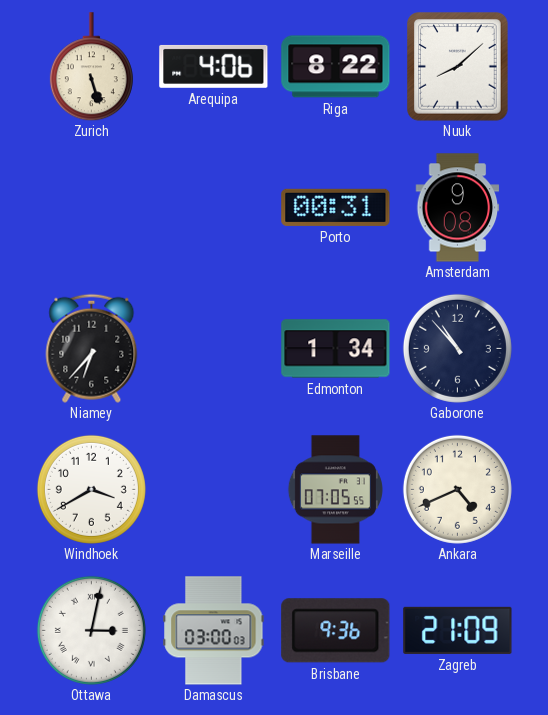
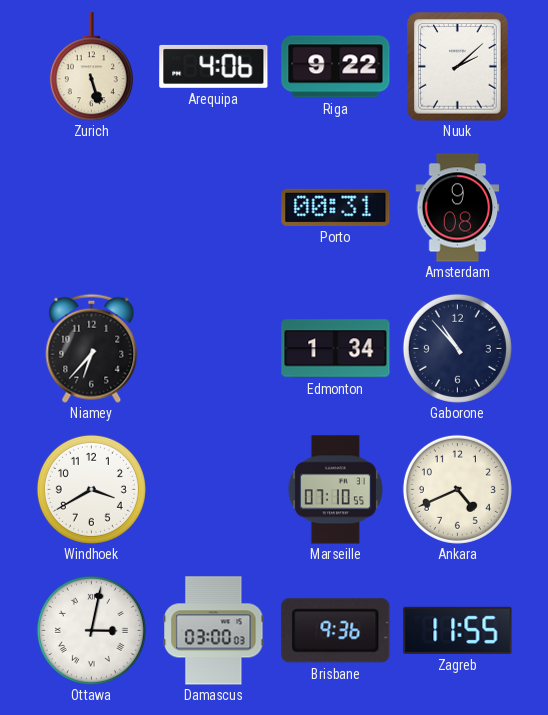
Riga: 8:22 -> 9:22
Nuuk: 8:08 -> 2:08
Marseille: 07:05 -> 07:10
Zagreb: 21:09 -> 11:55
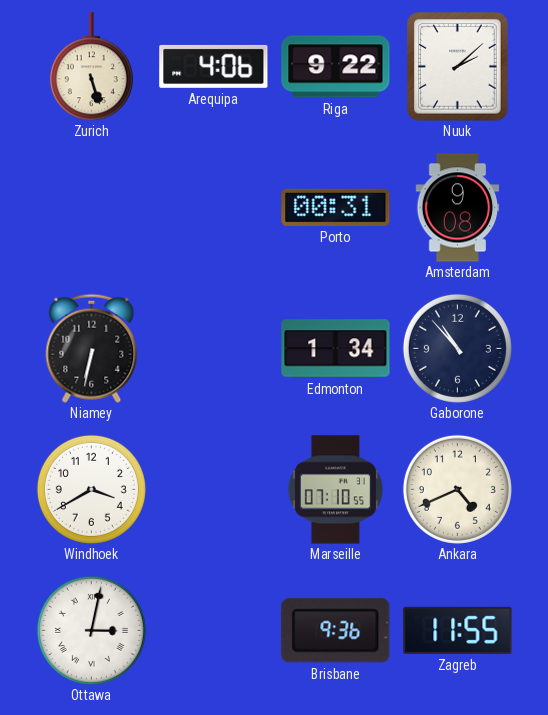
Niamey: 6:37 -> 6:32
Damascus: 03:00 -> none
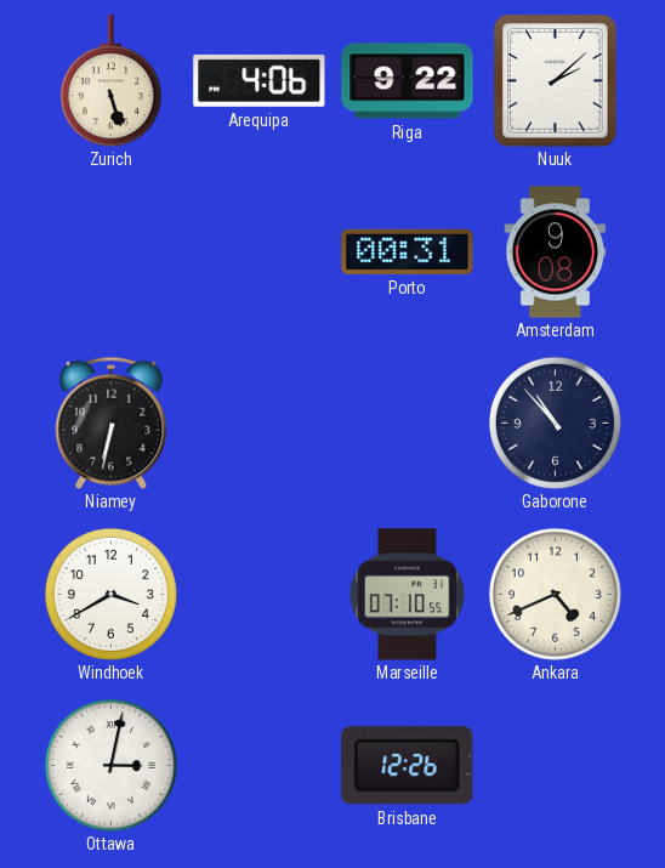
Edmonton: 1:34 -> none
Brisbane: 9:36 -> 12:26
Zagreb: 11:55 -> none
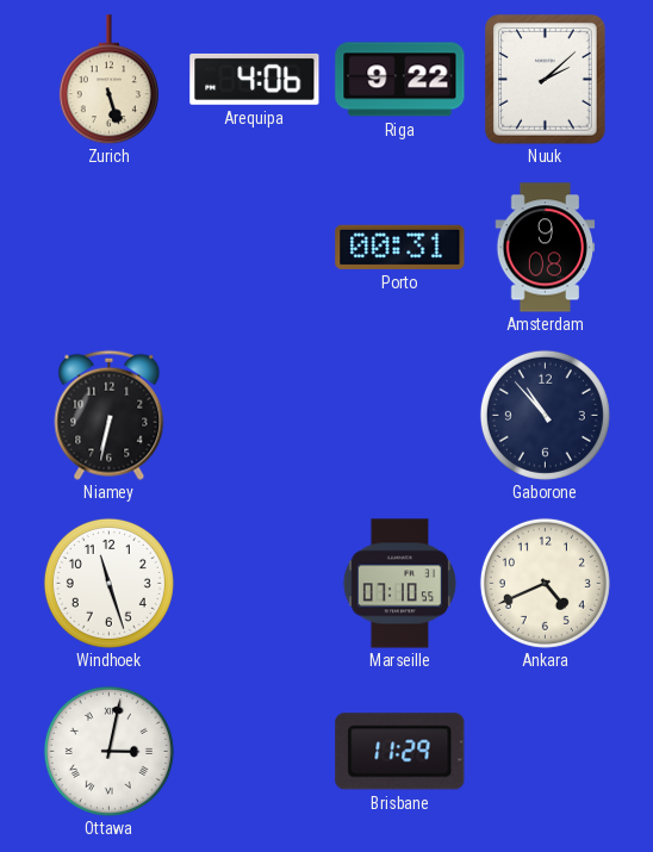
Windhoek: 3:40 -> 11:27
Brisbane: 12:26 -> 11:29
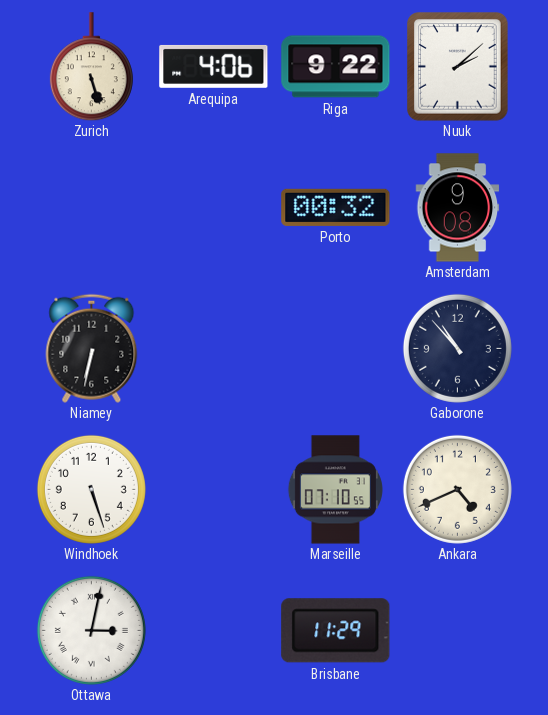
Porto: 00:31 -> 00:32
Windhoek: 11:27 -> 5:27
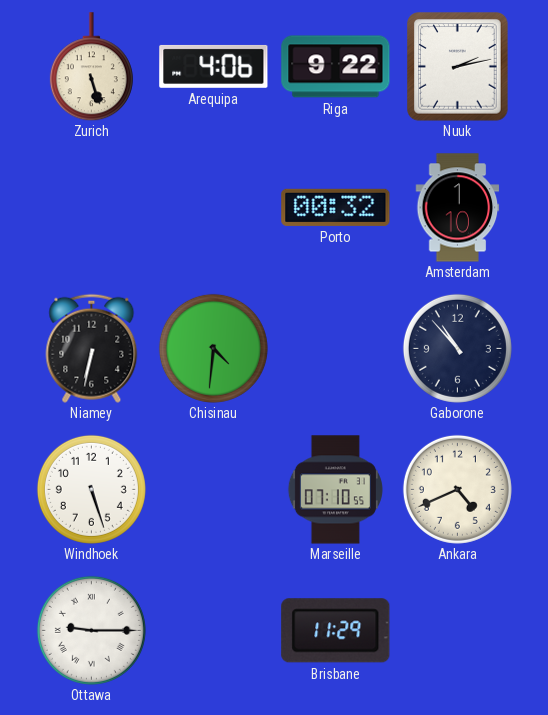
Nuuk: 2:08 -> 2:13
Amsterdam: 9:08 -> 1:10
Chisinau: none -> 4:31
Ottawa: 3:02 -> 9:15
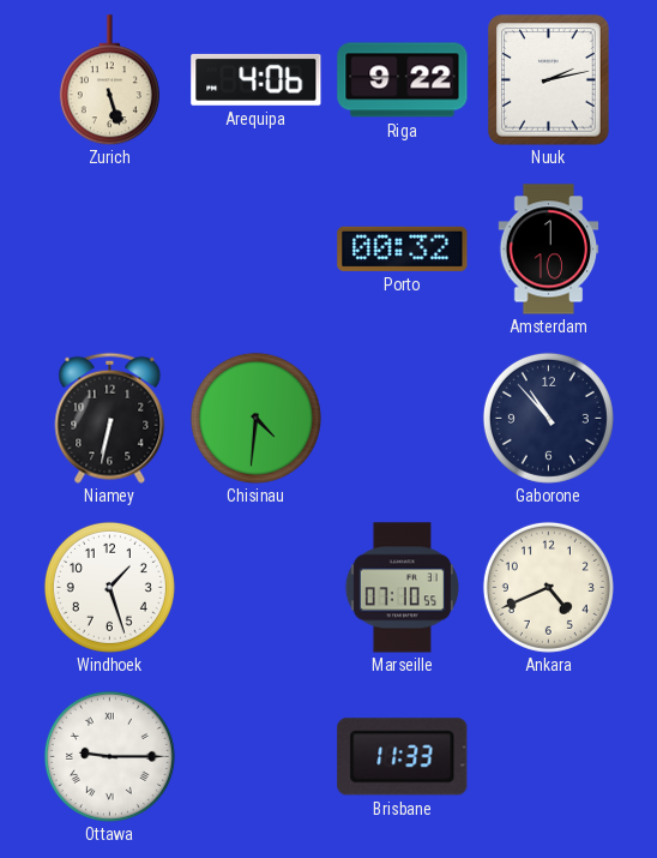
Windhoek: 5:27 -> 1:27
Brisbane: 11:29 -> 11:33
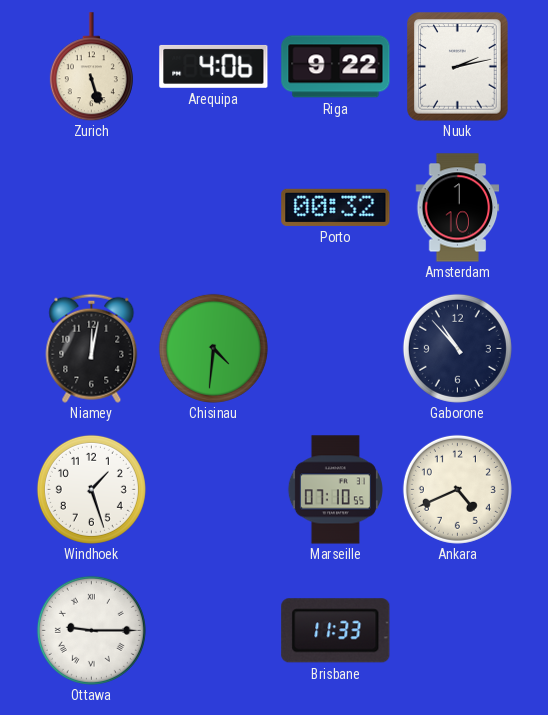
Niamey: 6:32 -> 12:02
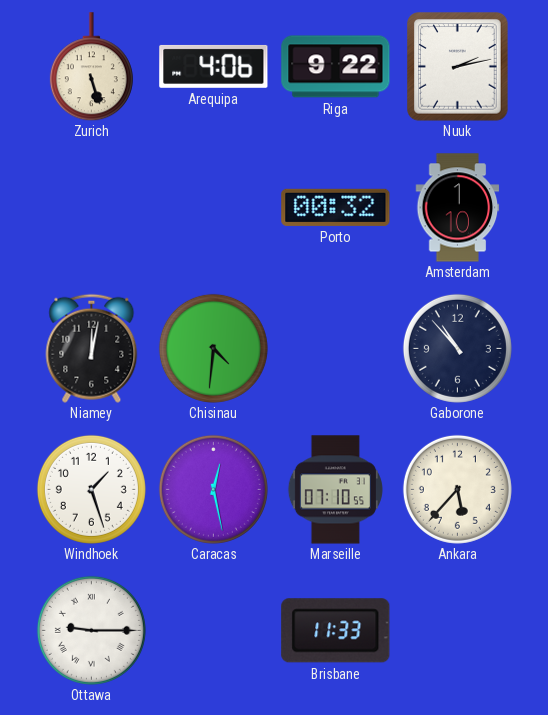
Caracas: none -> 12:28
Ankara: 4:41 -> 5:37
